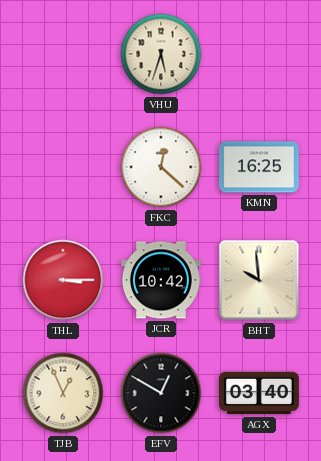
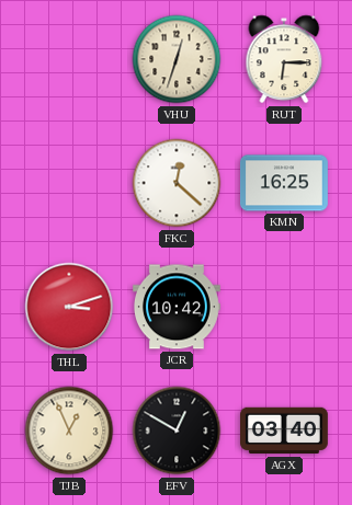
VHU: 5:33 -> 12:33
RUT: none -> 6:15
THL: 3:15 -> 3:12
BHT: 9:59 -> none
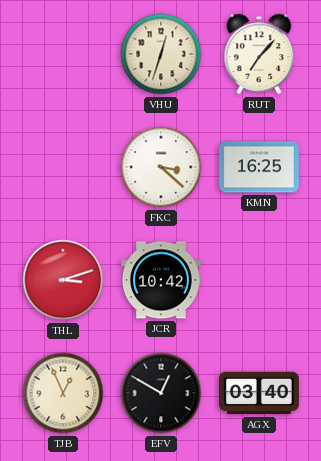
RUT: 6:15 -> 7:07
FKC: 12:22 -> 3:22
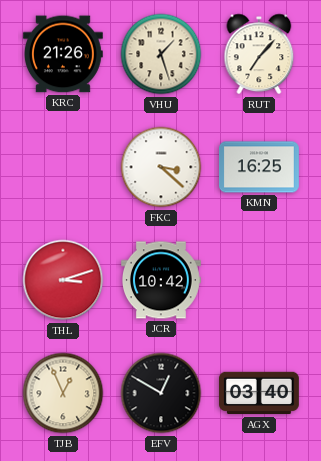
KRC: none -> 21:26
VHU: 12:33 -> 1:27
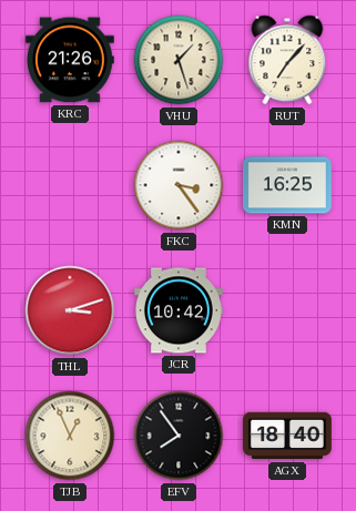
FKC: 3:22 -> 3:24
EFV: 12:50 -> 7:54
AGX: 03:40 -> 18:40
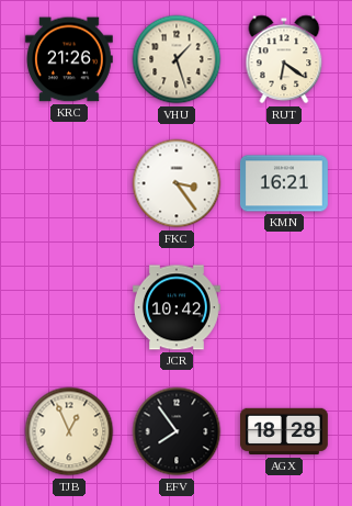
RUT: 7:07 -> 6:21
KMN: 16:25 -> 16:21
THL: 3:12 -> none
AGX: 18:40 -> 18:28
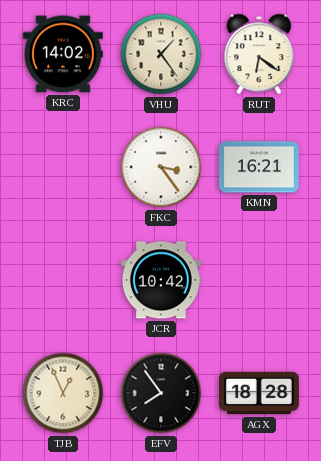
KRC: 21:26 -> 14:02
VHU: 1:27 -> 1:24
